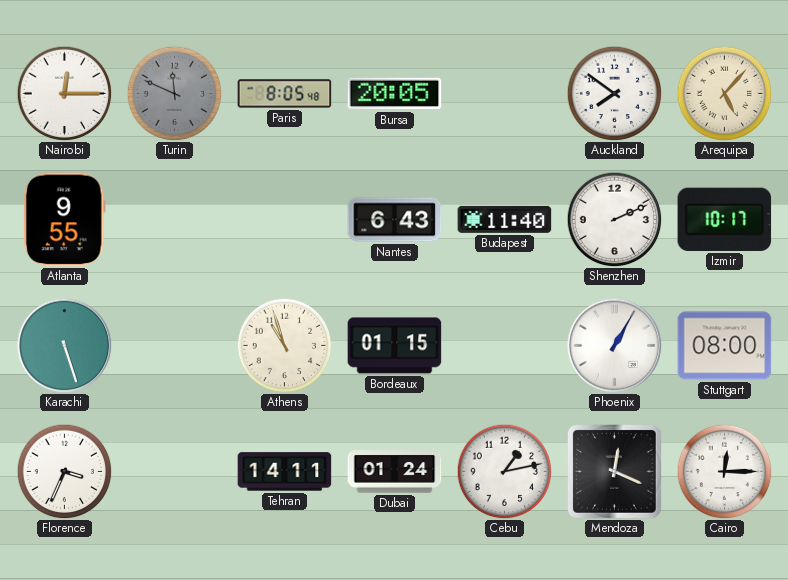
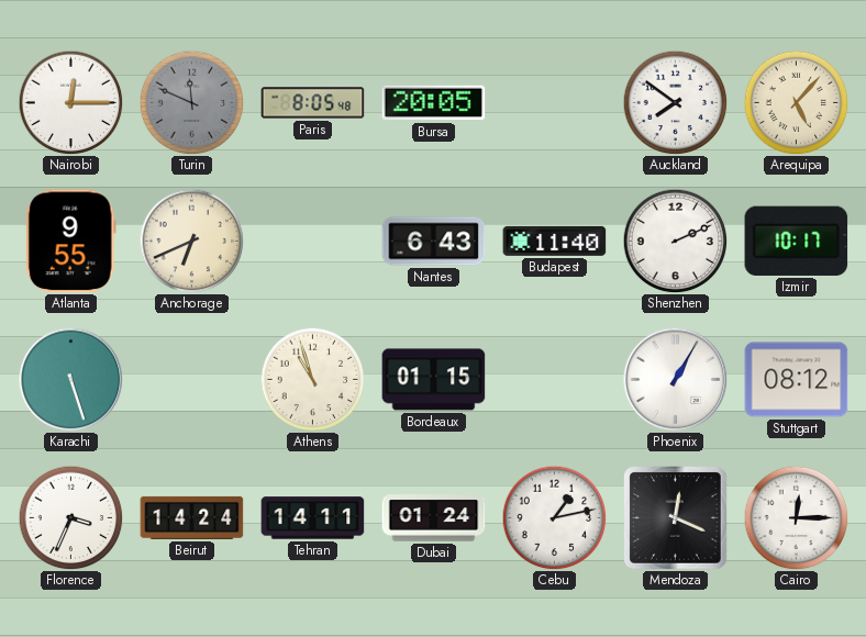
Anchorage: none -> 6:41
Stuttgart: 08:00 -> 08:12
Beirut: none -> 14:24
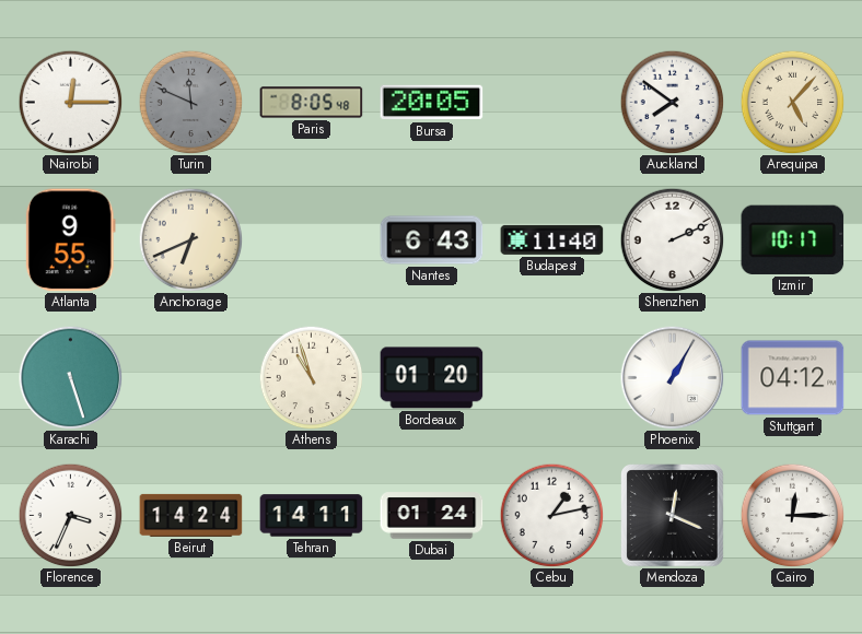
Bordeaux: 01:15 -> 01:20
Stuttgart: 08:12 -> 04:12
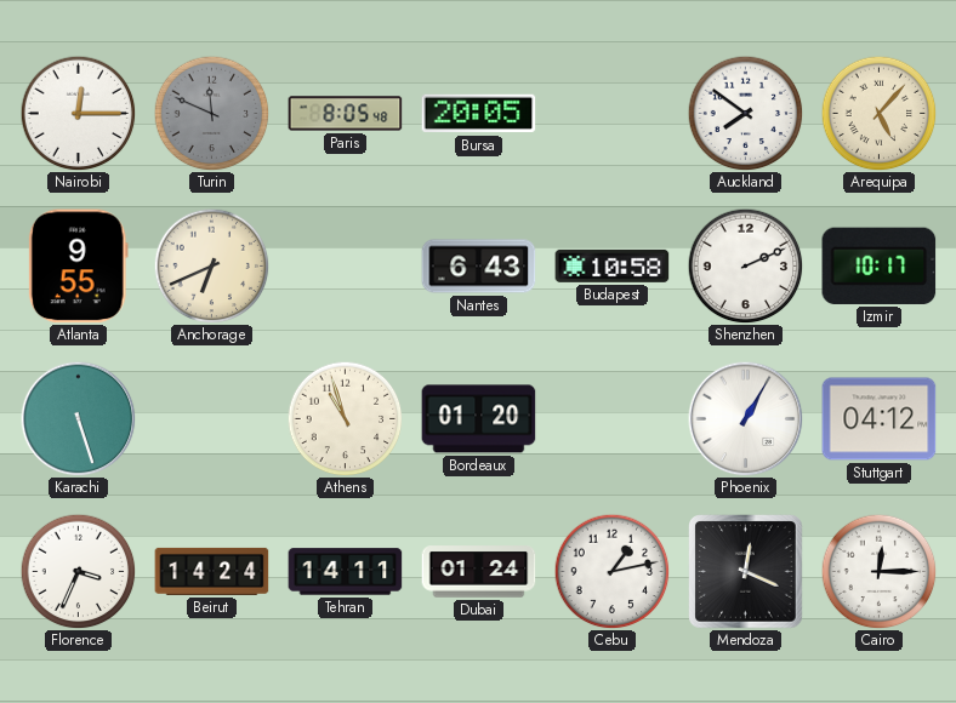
Budapest: 11:40 -> 10:58
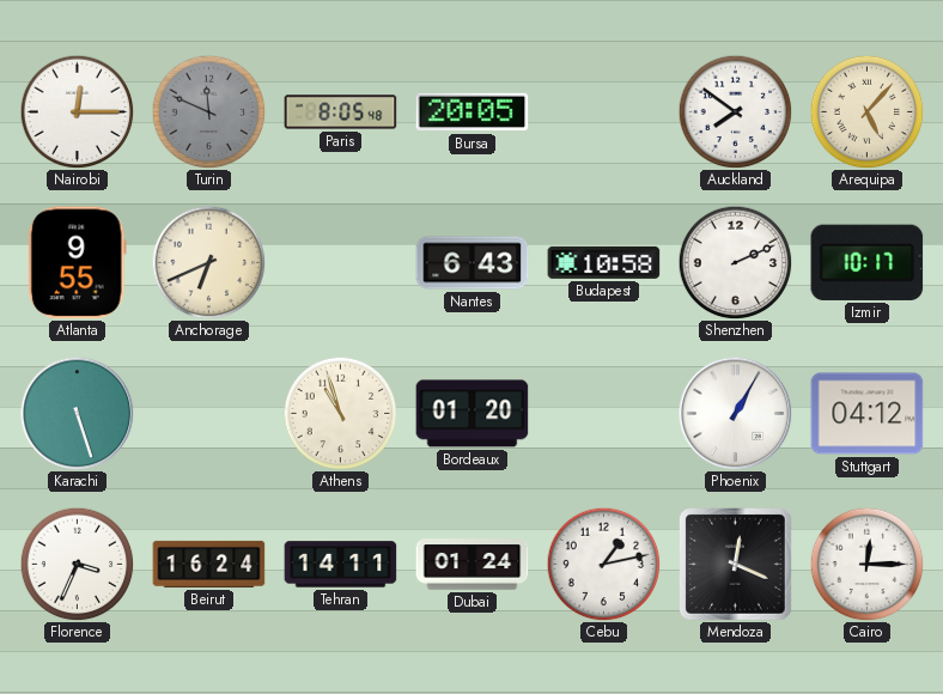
Beirut: 14:24 -> 16:24
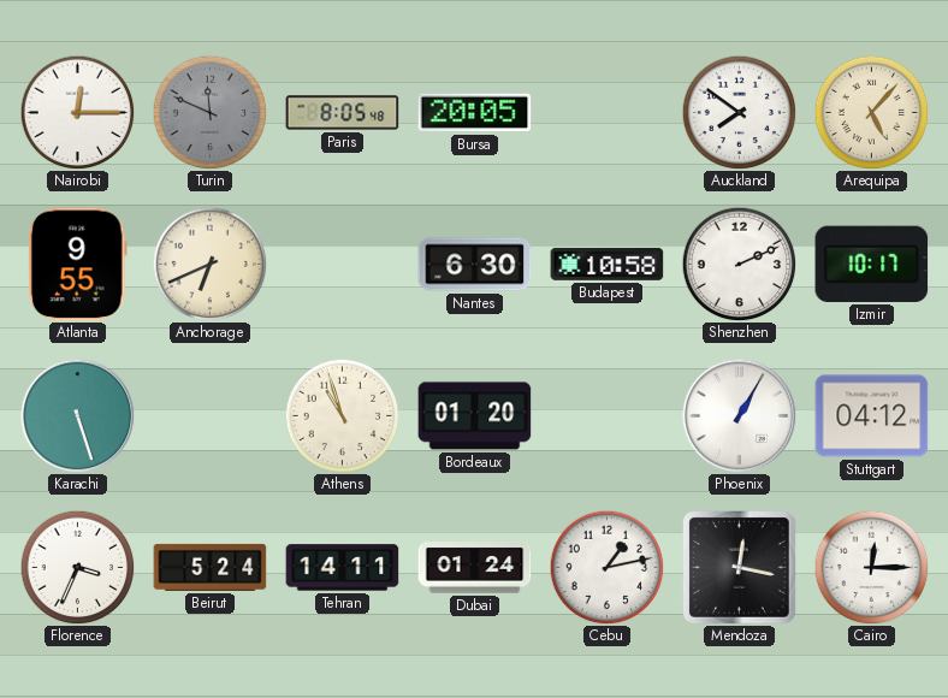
Nantes: 6:43 -> 6:30
Beirut: 16:24 -> 5:24
Mendoza: 12:19 -> 12:17
